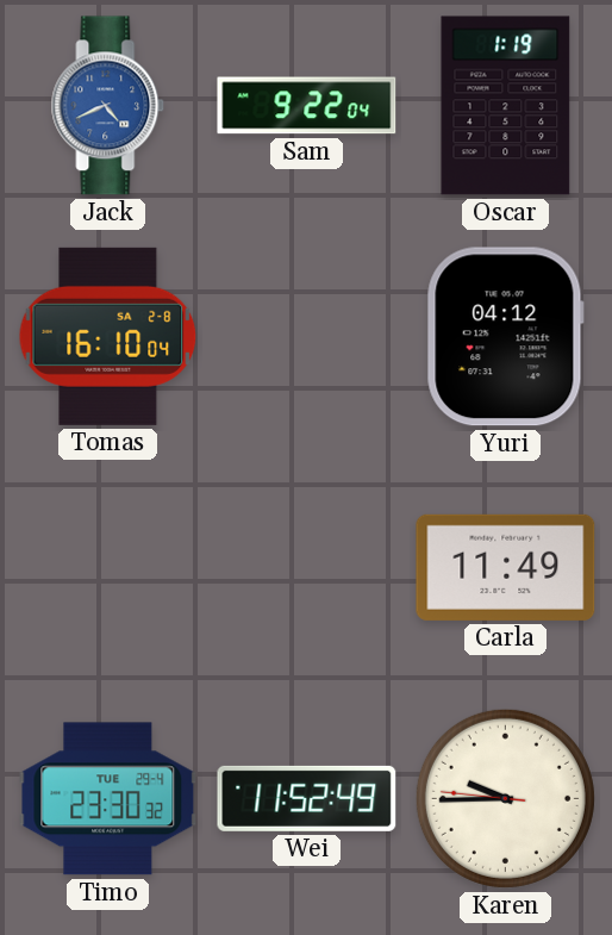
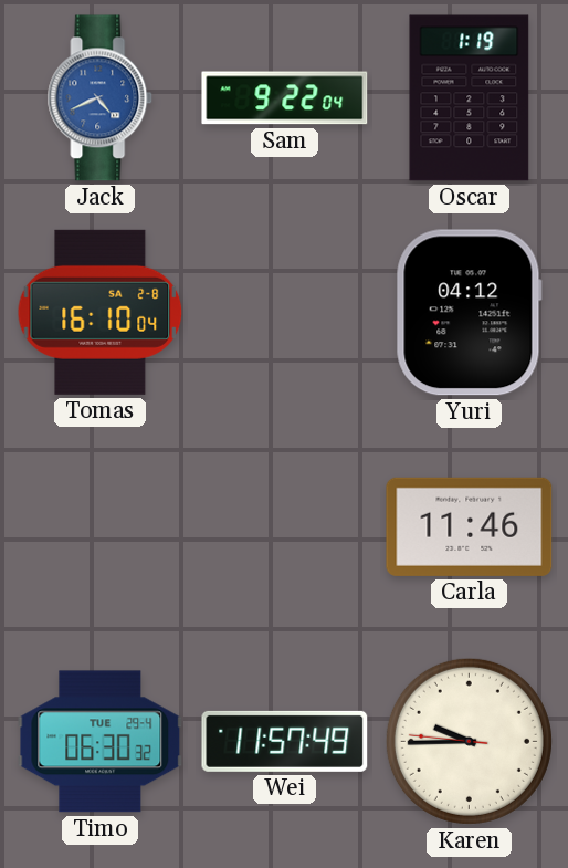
Carla: 11:49 -> 11:46
Timo: 23:30 -> 06:30
Wei: 11:52 -> 11:57
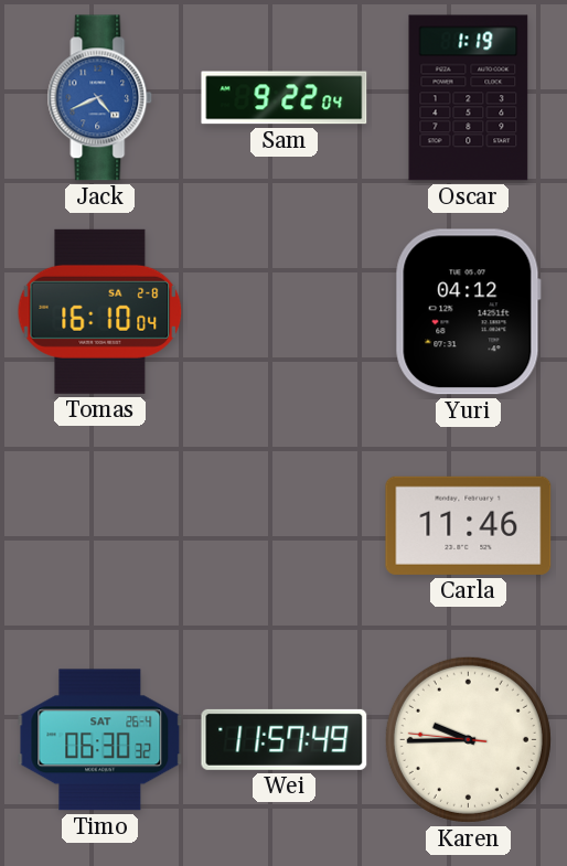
Timo date: TUE 29-4 -> SAT 26-4
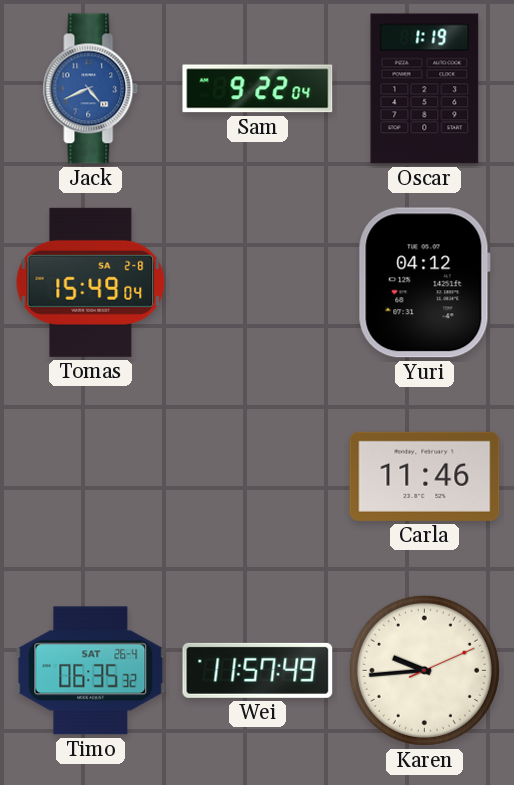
Tomas: 16:10 -> 15:49
Timo: 06:30 -> 06:35
Karen: 9:44:46 -> 9:44:11
